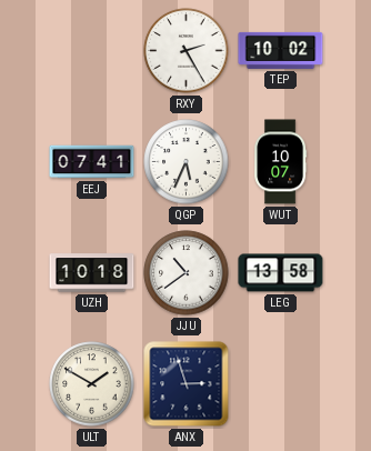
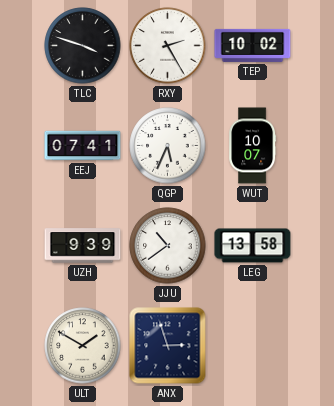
TLC: none -> 3:48
UZH: 10:18 -> 9:39
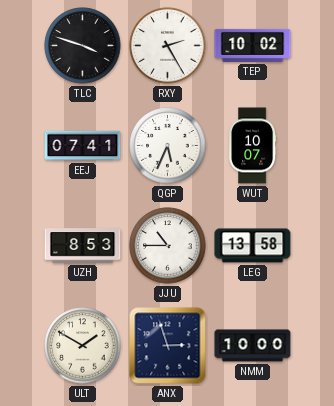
UZH: 9:39 -> 8:53
JJU: 10:39 -> 10:45
NMM: none -> 10:00
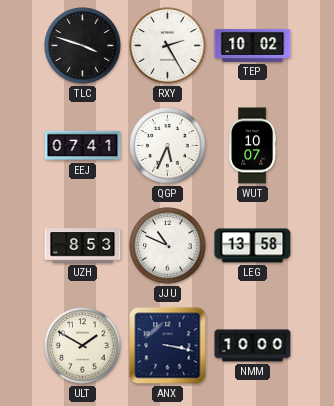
JJU: 10:45 -> 10:49
ANX: 2:57 -> 3:17
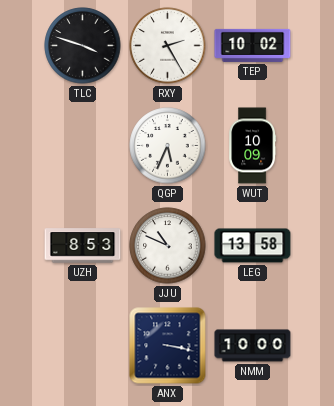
EEJ: 07:41 -> none
WUT: 10:07 -> 10:09
ULT: 1:50 -> none
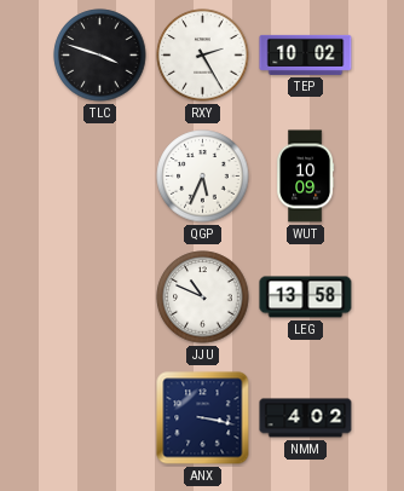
UZH: 8:53 -> none
NMM: 10:00 -> 4:02
